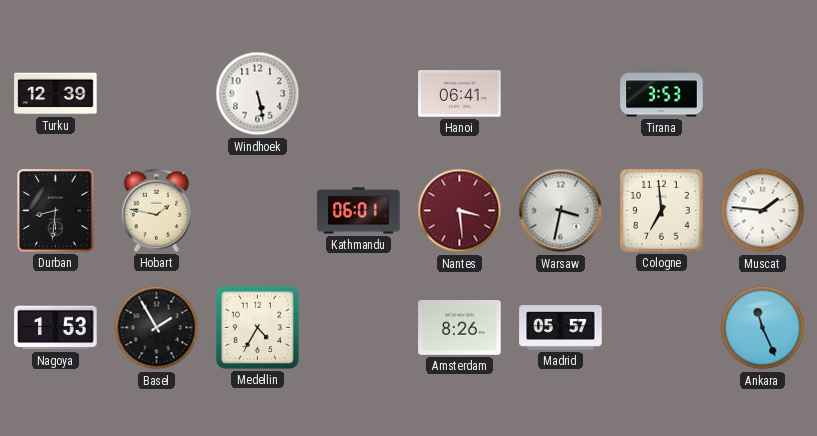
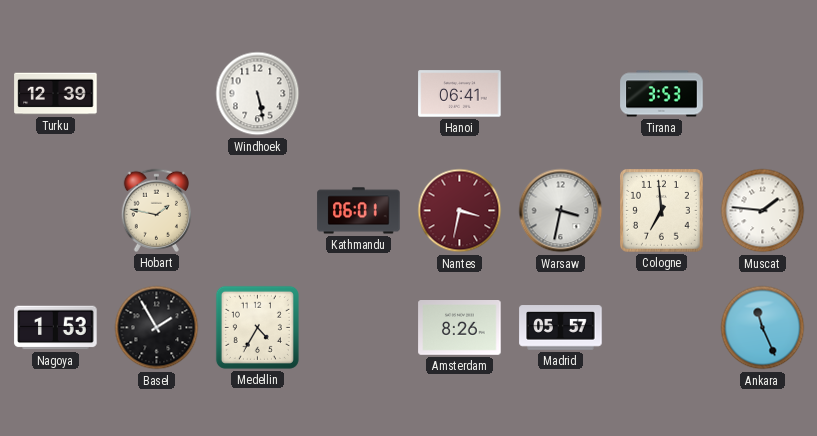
Durban: 8:31 -> none
Nantes: 3:29 -> 3:32
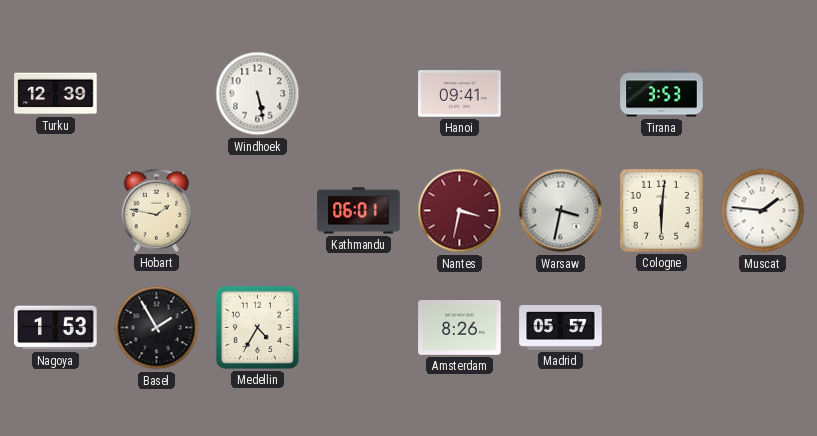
Hanoi: 06:41 -> 09:41
Cologne: 6:59 -> 6:01
Ankara: 11:26 -> none
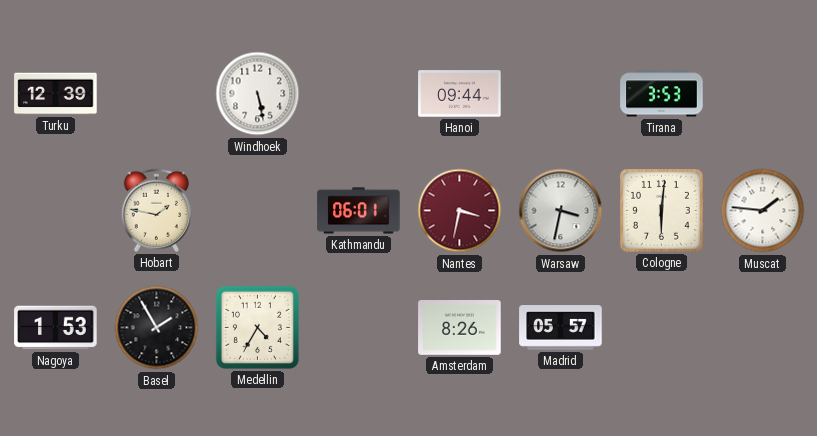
Hanoi: 09:41 -> 09:44
